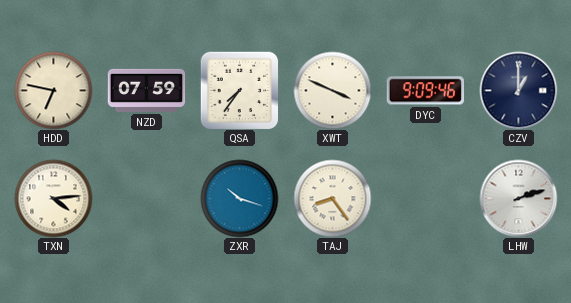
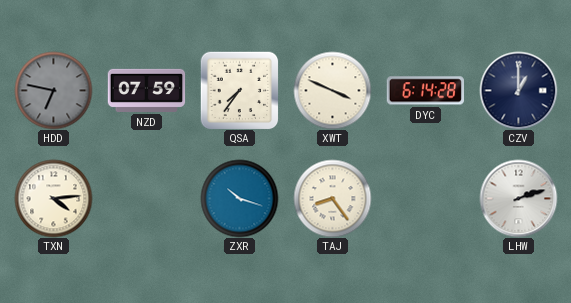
HDD dial: cream -> grey
DYC: 9:09 -> 6:14
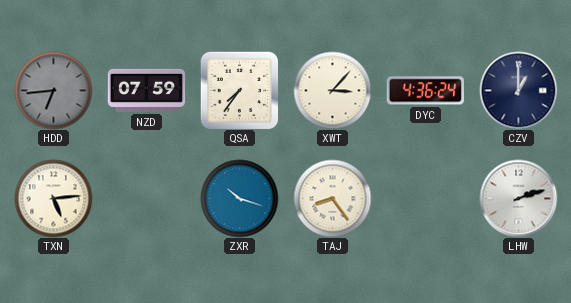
HDD: 6:47 -> 6:44
XWT: 3:49 -> 3:07
DYC: 6:14 -> 4:36
TXN: 4:14 -> 5:14
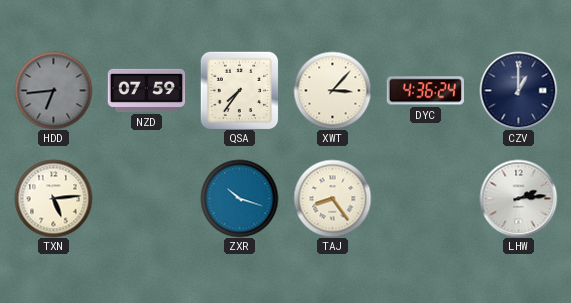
LHW: 2:12 -> 2:14
